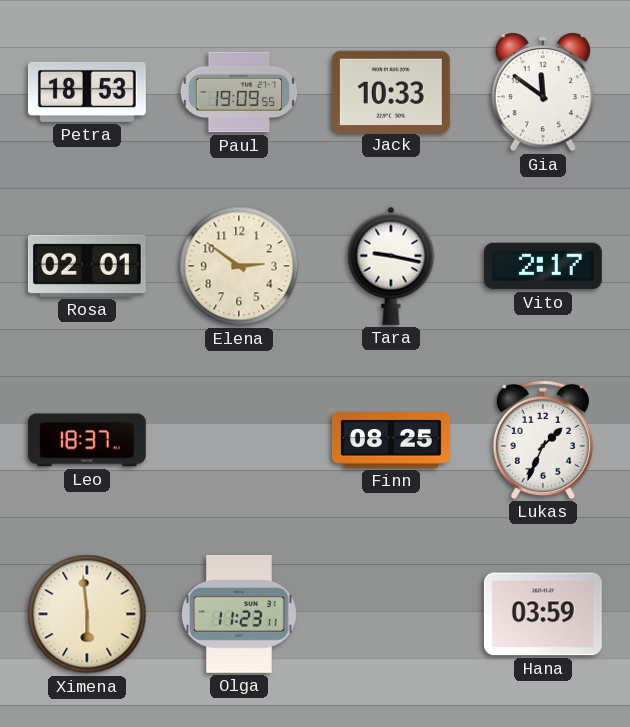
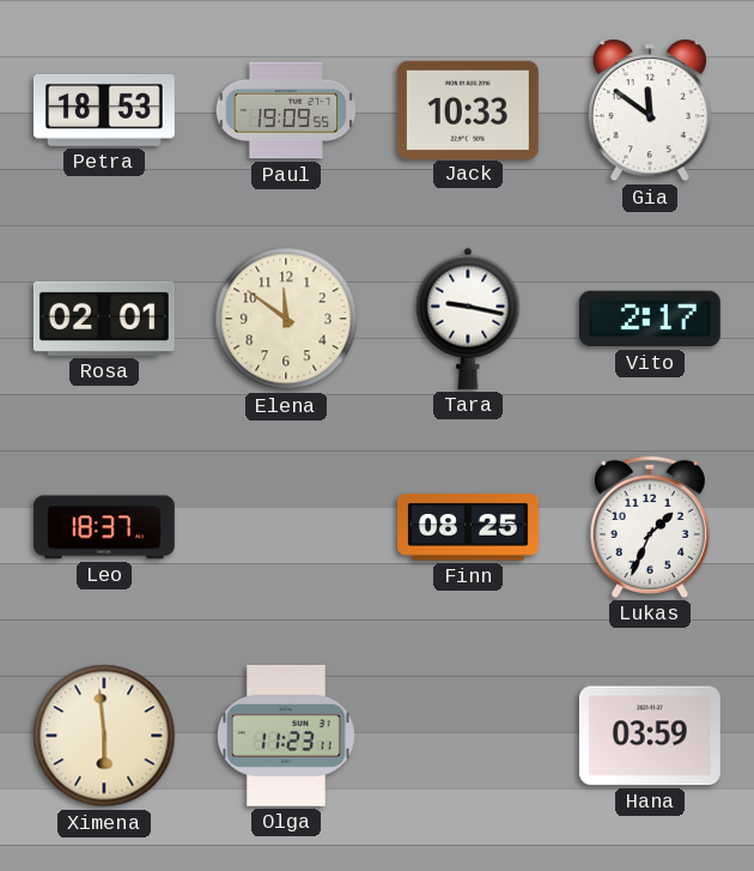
Elena: 2:51 -> 11:51
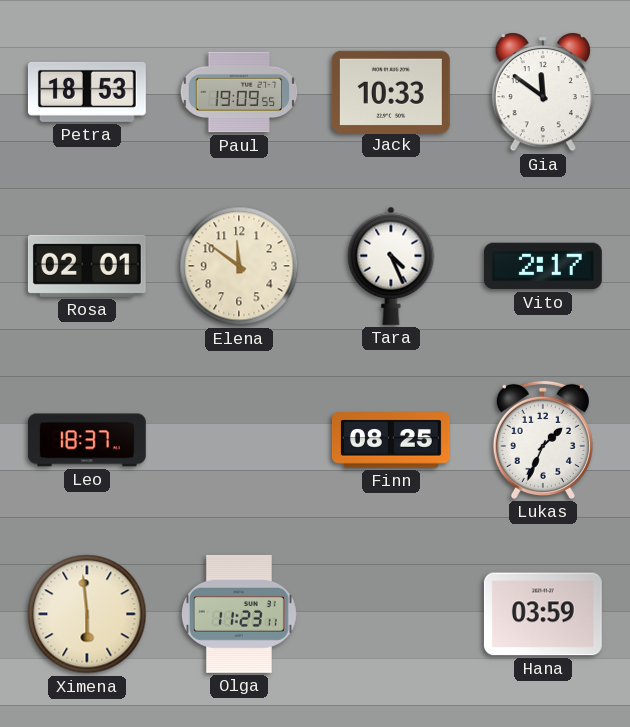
Tara: 9:17 -> 4:26
